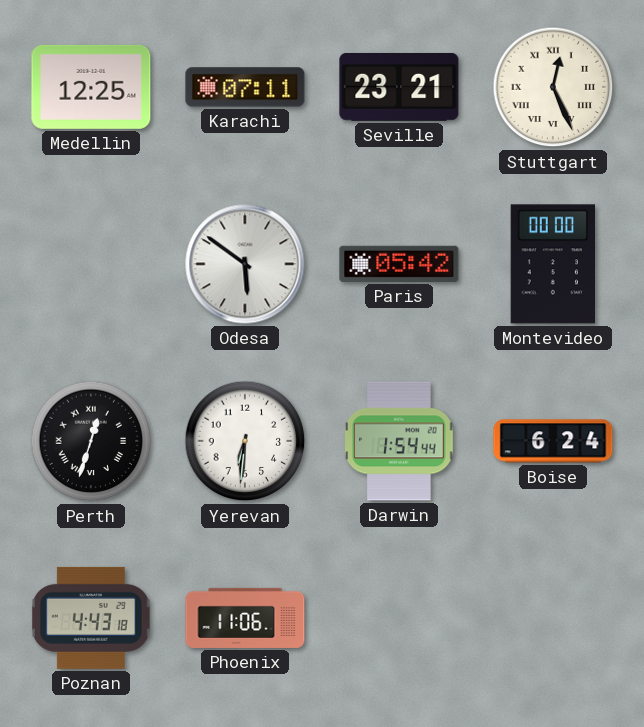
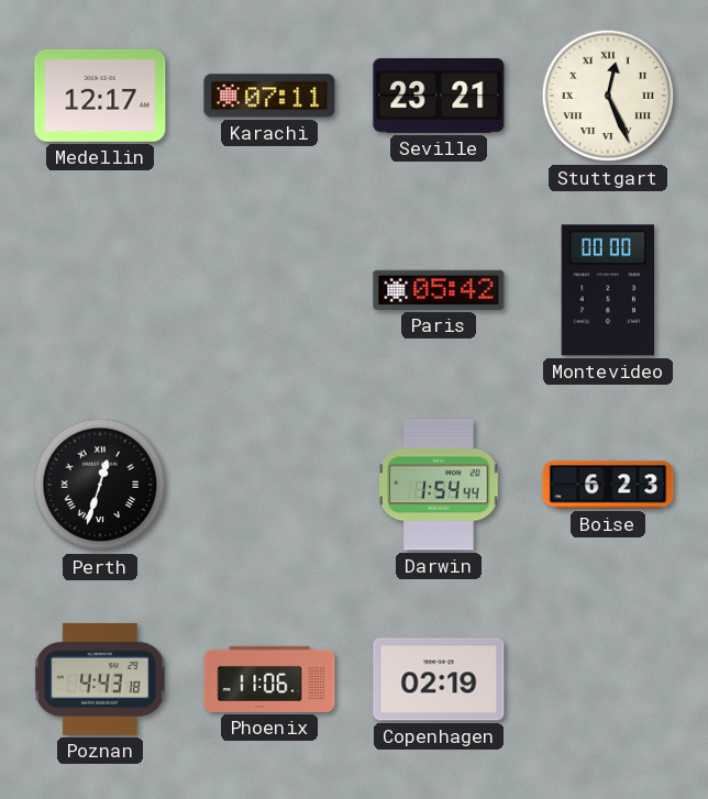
Medellin: 12:25 -> 12:17
Odesa: 5:51 -> none
Yerevan: 6:31 -> none
Boise: 6:24 -> 6:23
Copenhagen: none -> 02:19
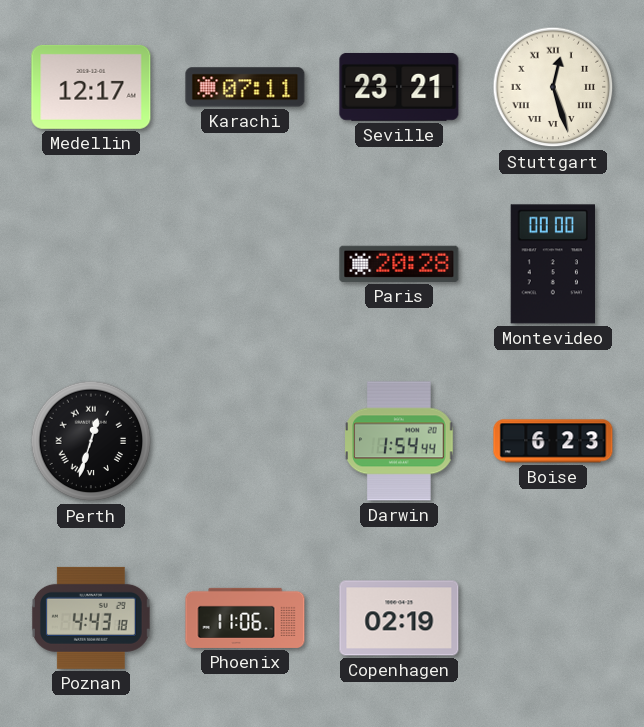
Stuttgart: 12:26 -> 12:27
Paris: 05:42 -> 20:28
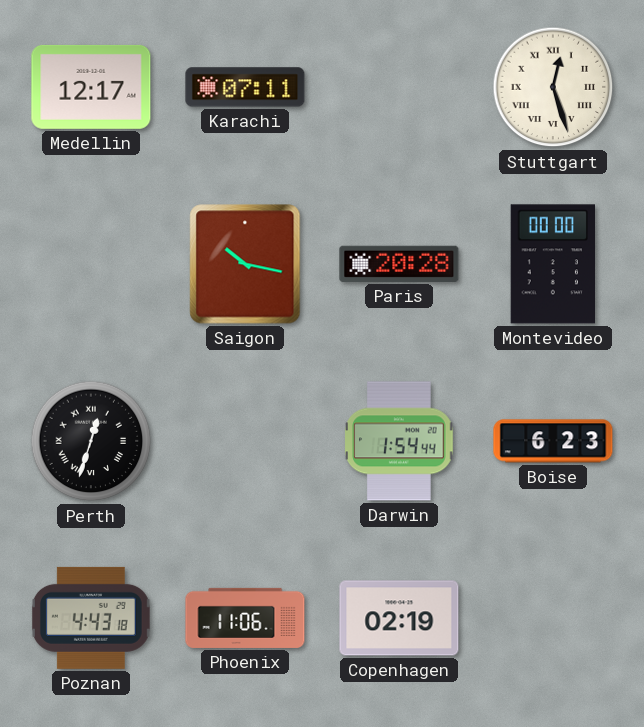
Seville: 23:21 -> none
Saigon: none -> 10:17
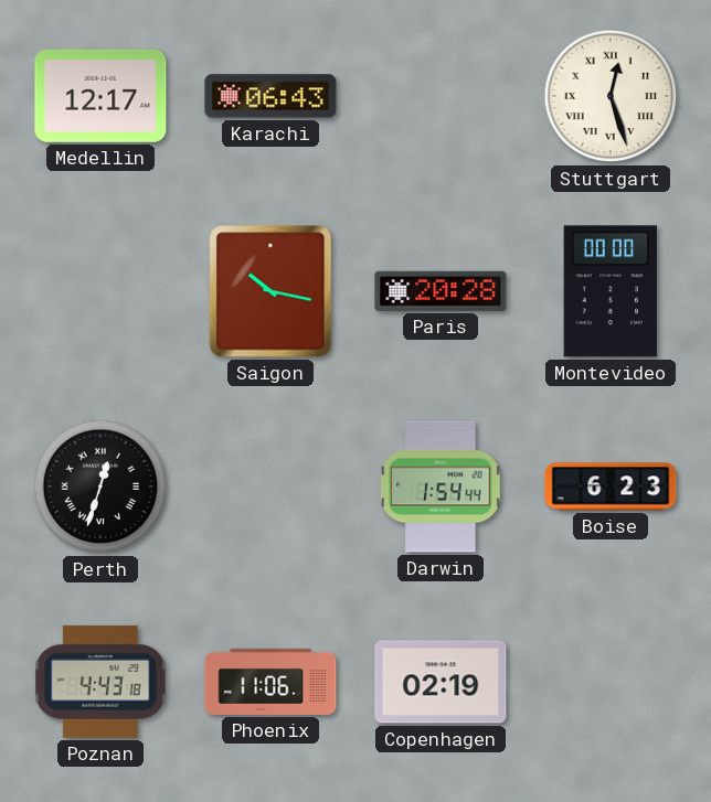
Karachi: 07:11 -> 06:43
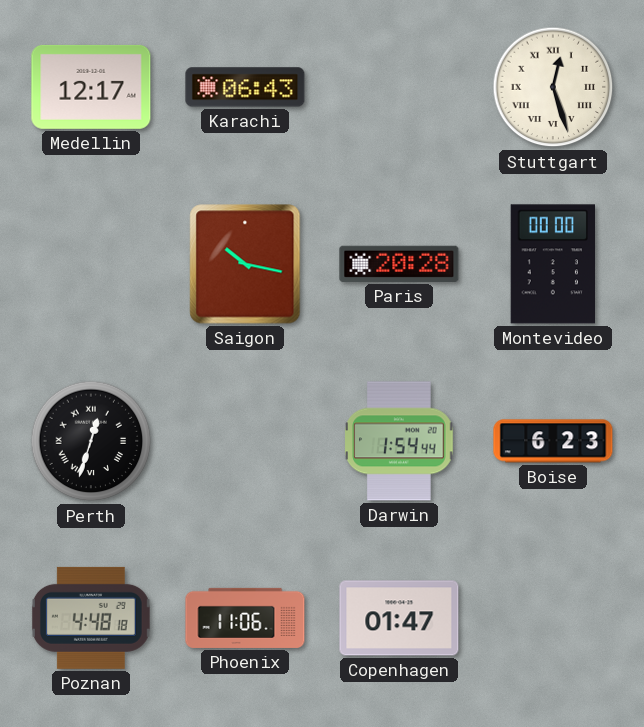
Poznan: 4:43 -> 4:48
Copenhagen: 02:19 -> 01:47
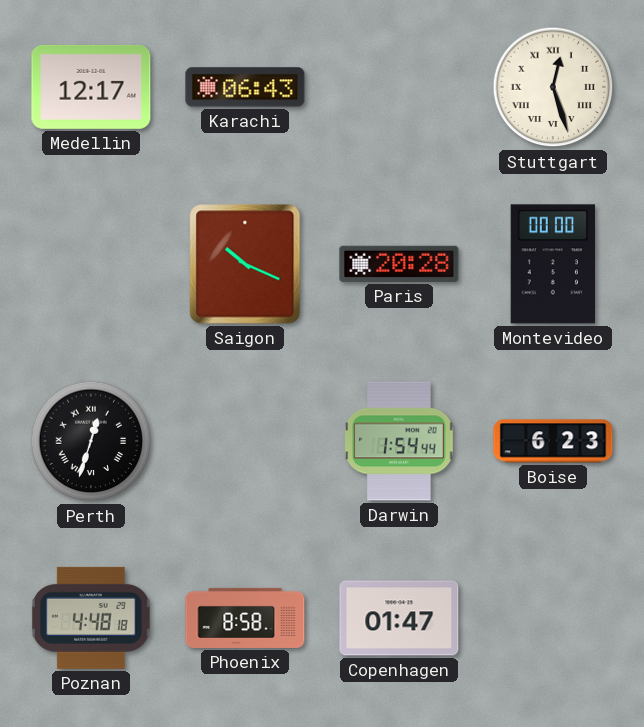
Saigon: 10:17 -> 10:19
Phoenix: 11:06 -> 8:58
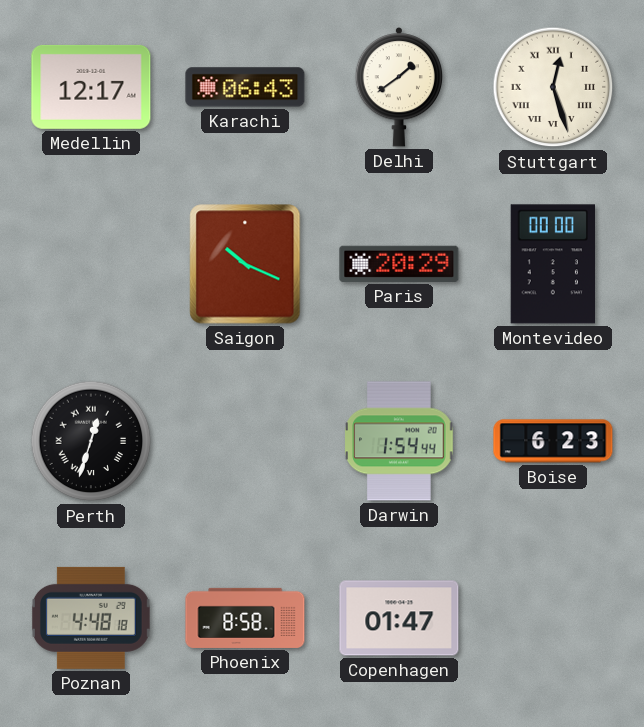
Delhi: none -> 1:39
Paris: 20:28 -> 20:29
